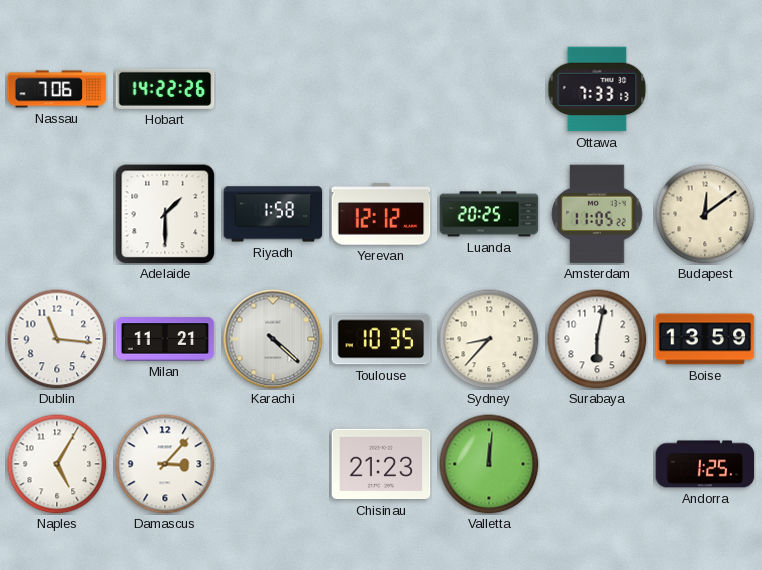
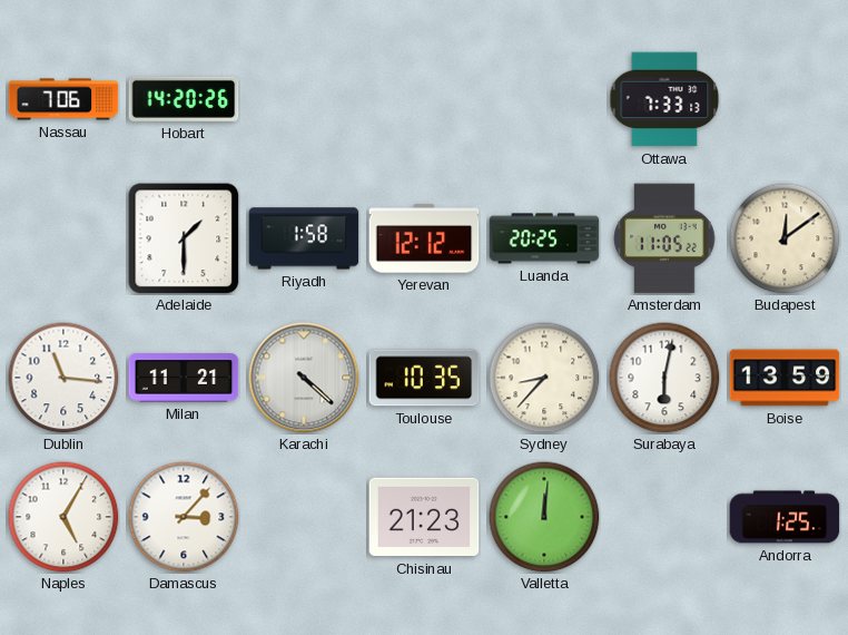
Hobart: 14:22 -> 14:20
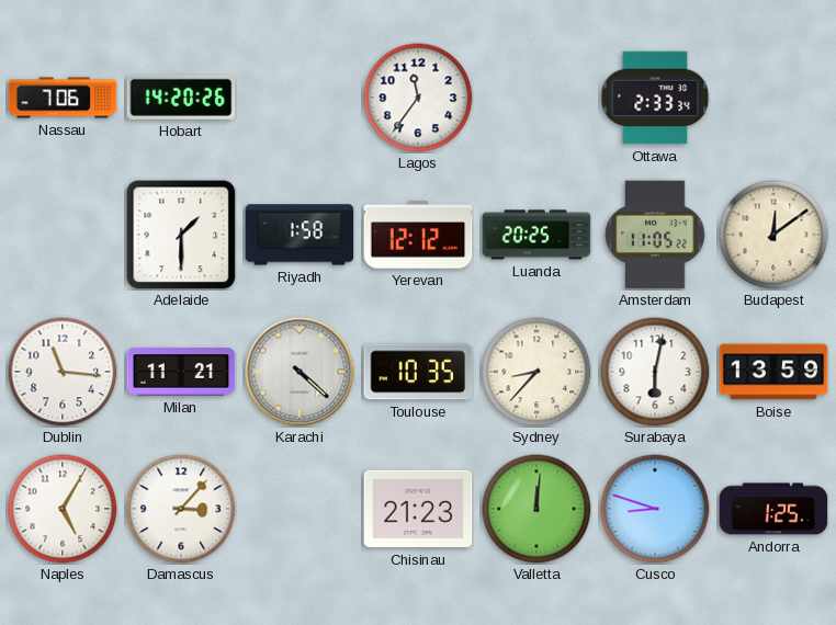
Lagos: none -> 11:36
Ottawa: 7:33 -> 2:33
Cusco: none -> 8:48
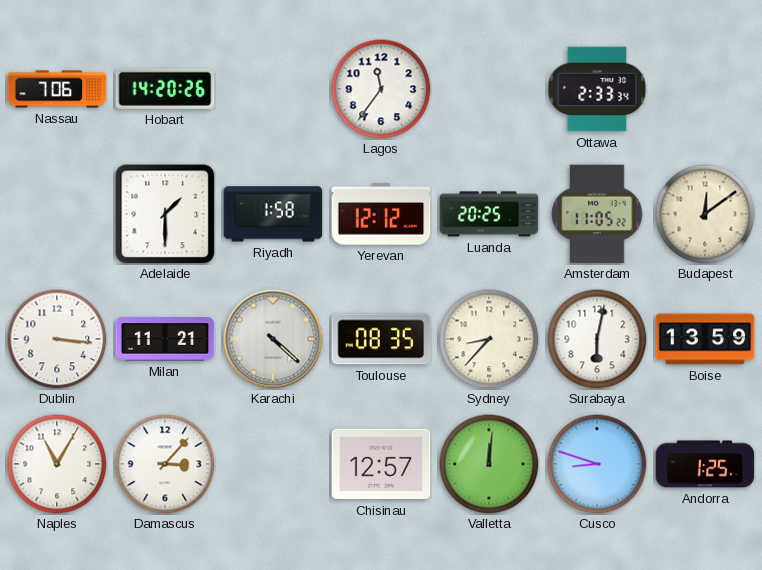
Dublin: 11:16 -> 3:16
Toulouse: 10:35 -> 08:35
Naples: 5:05 -> 11:05
Chisinau: 21:23 -> 12:57
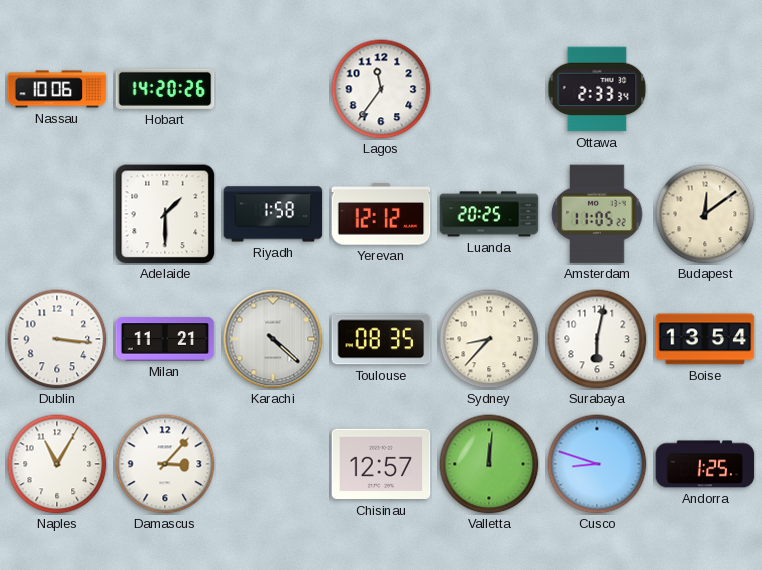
Nassau: 7:06 -> 10:06
Boise: 13:59 -> 13:54
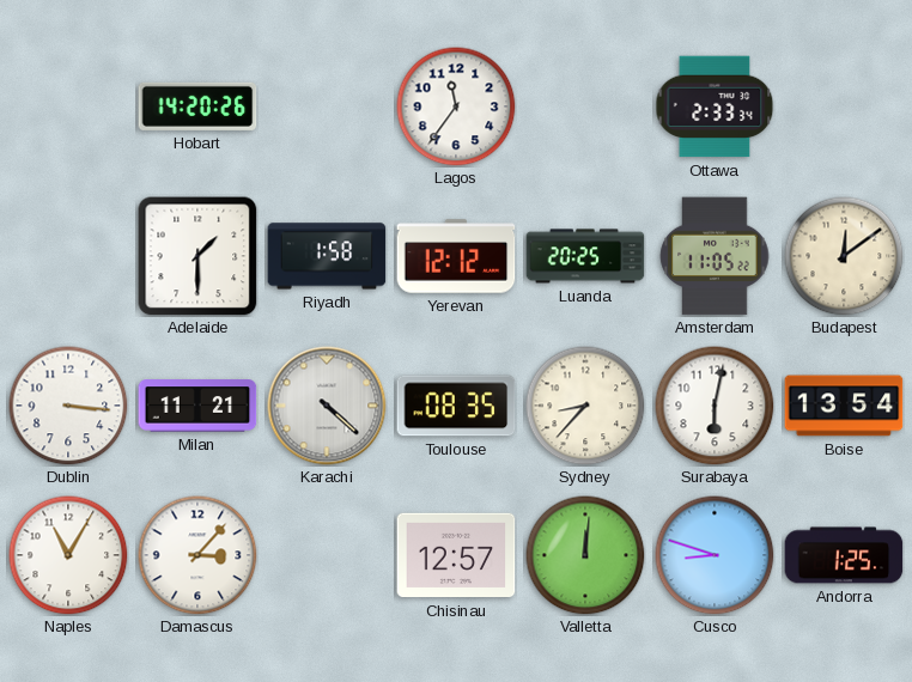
Nassau: 10:06 -> none
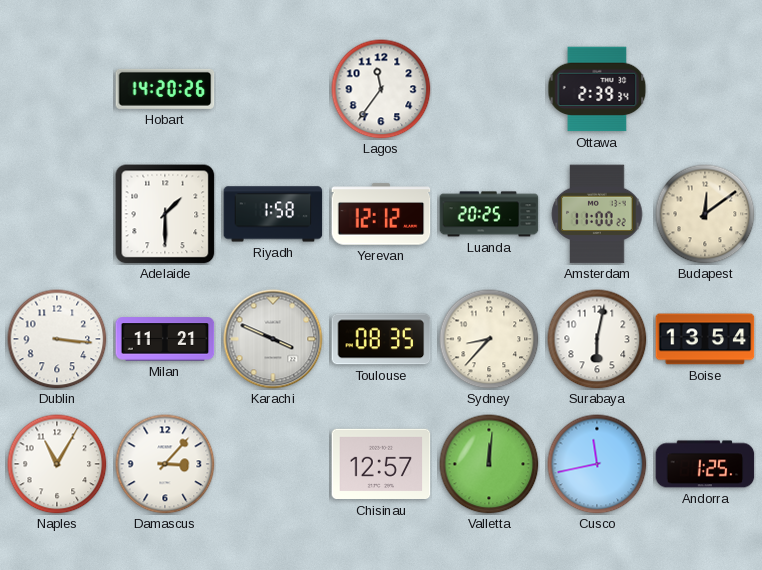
Ottawa: 2:33 -> 2:39
Amsterdam: 11:05 -> 11:00
Karachi: 4:22 -> 3:49
Cusco: 8:48 -> 11:43
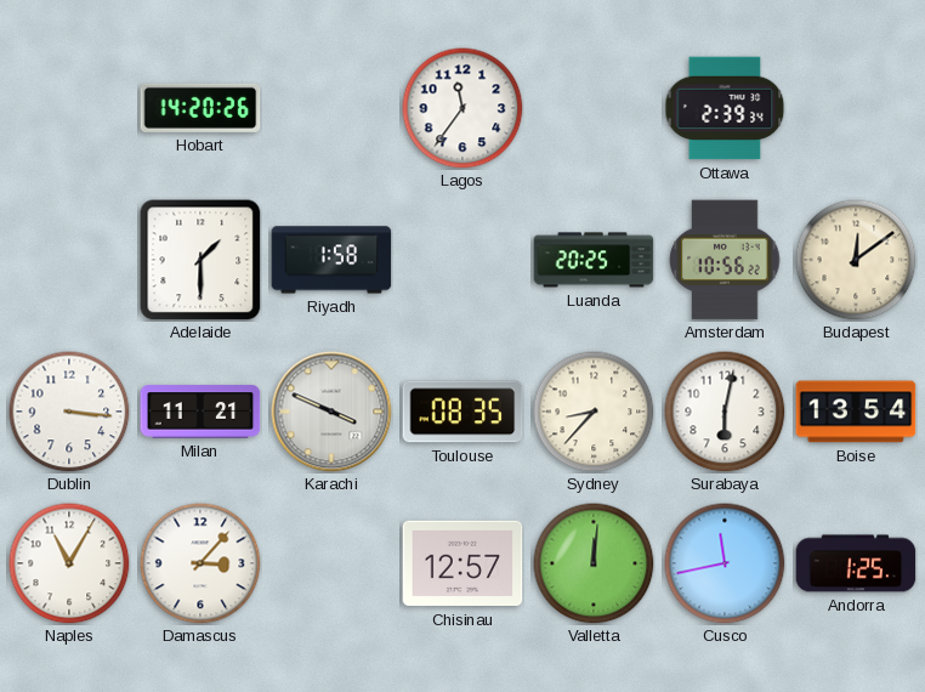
Yerevan: 12:12 -> none
Amsterdam: 11:00 -> 10:56
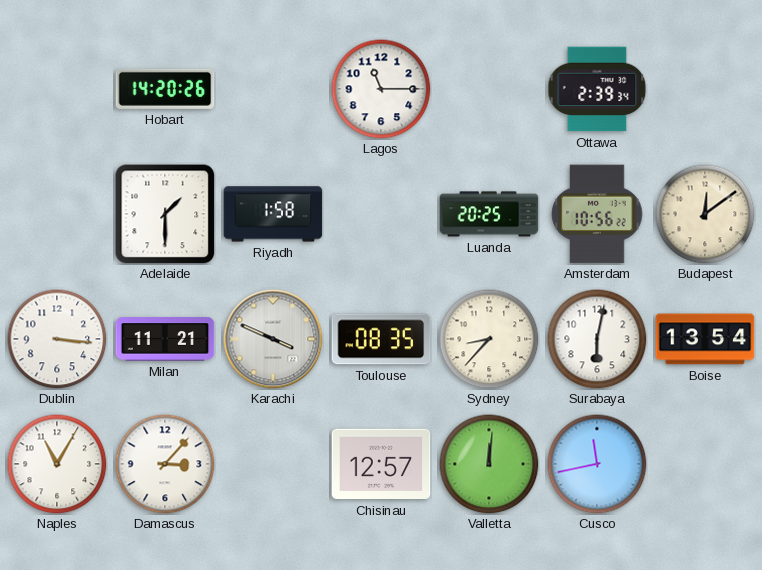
Lagos: 11:36 -> 11:15
Andorra: 1:25 -> none
